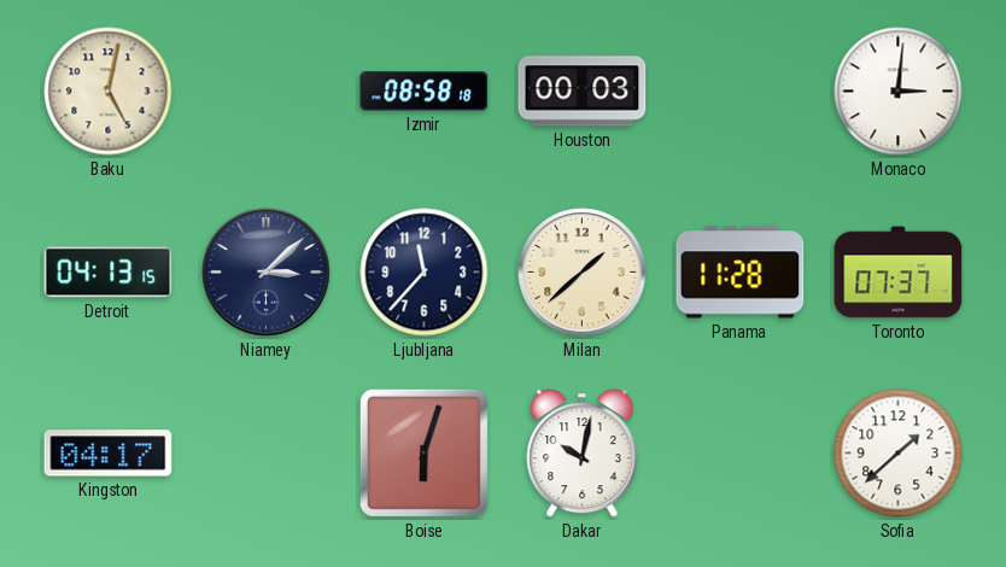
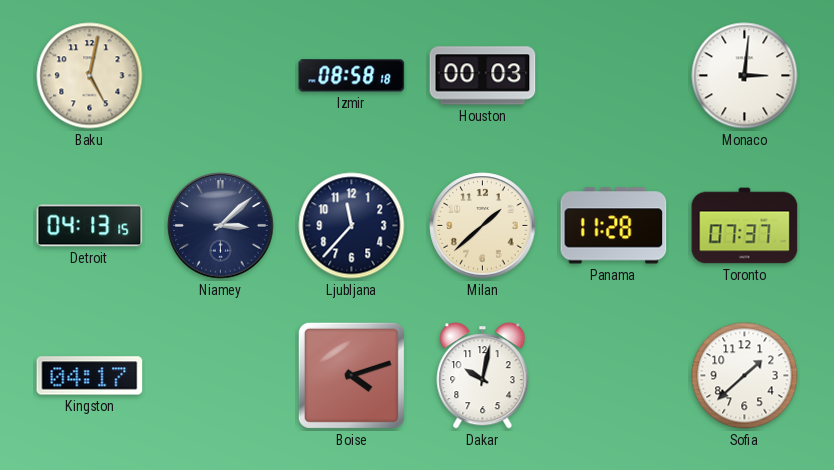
Boise: 6:03 -> 4:12
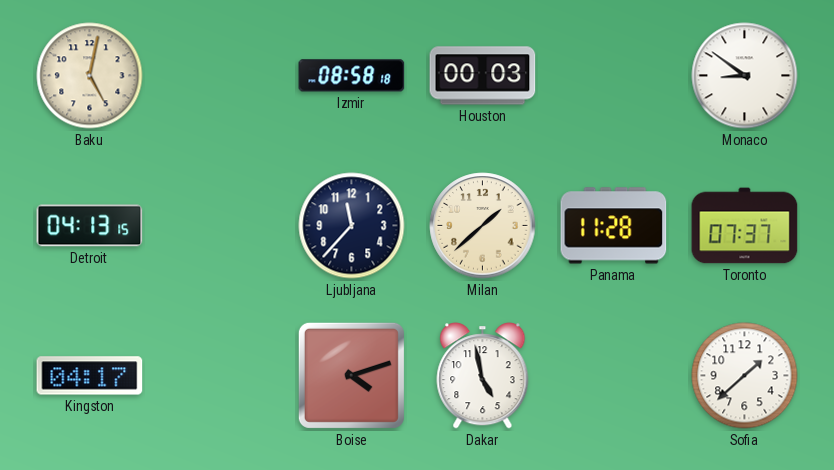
Monaco: 3:01 -> 8:51
Niamey: 3:08 -> none
Dakar: 10:02 -> 4:58
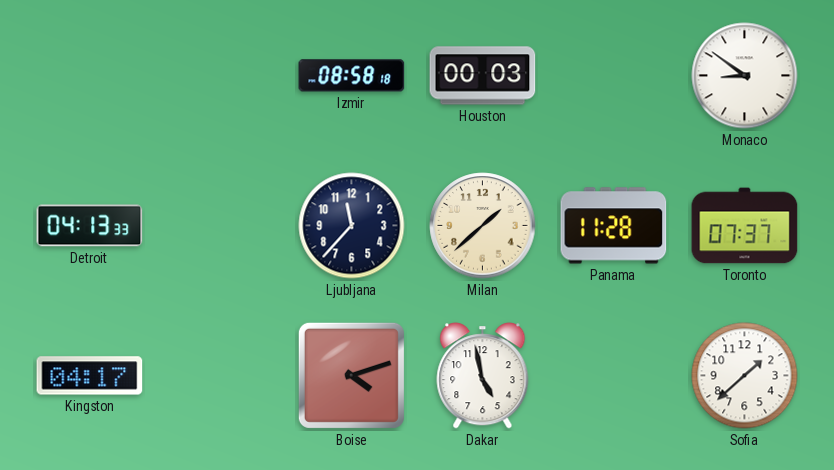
Baku: 5:02 -> none
Detroit: 04:13:15 -> 04:13:33
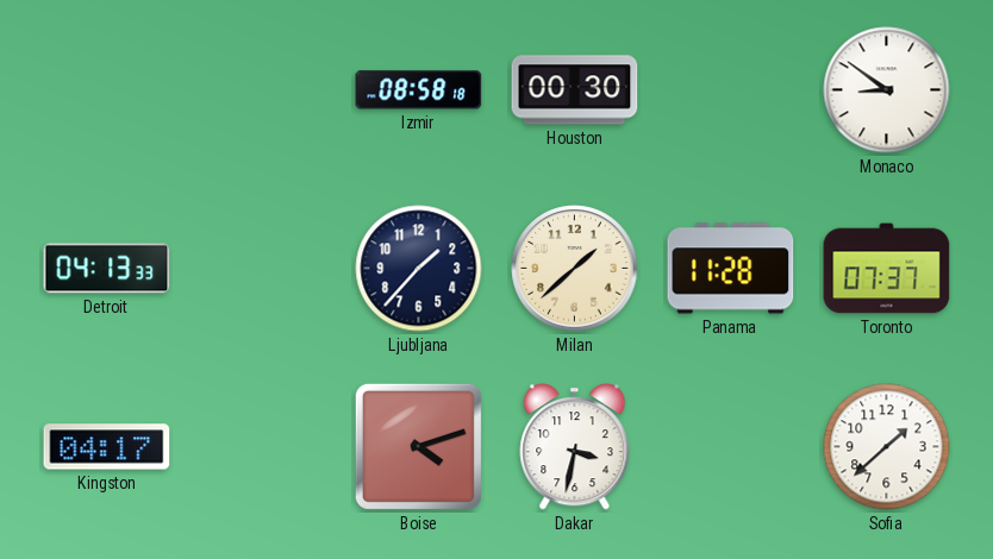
Houston: 00:03 -> 00:30
Ljubljana: 11:37 -> 1:37
Dakar: 4:58 -> 3:32
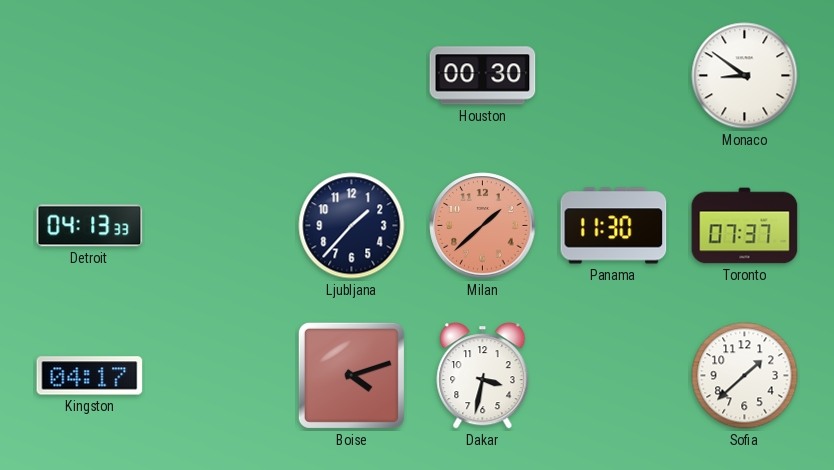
Izmir: 08:58 -> none
Milan dial: cream -> salmon
Panama: 11:28 -> 11:30
